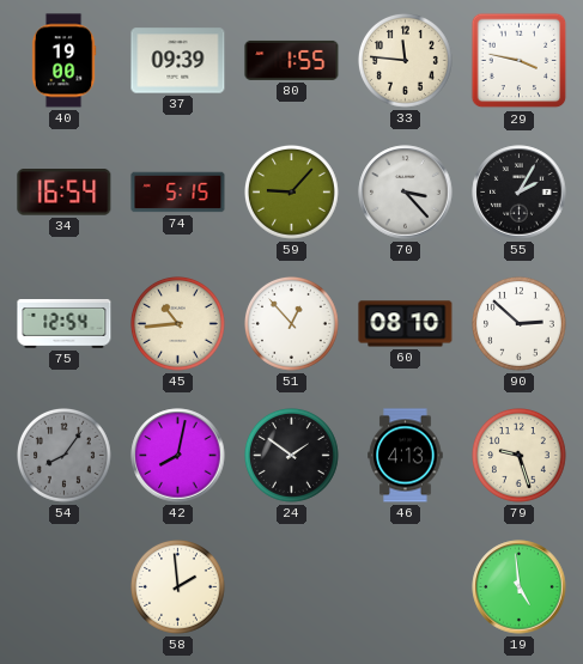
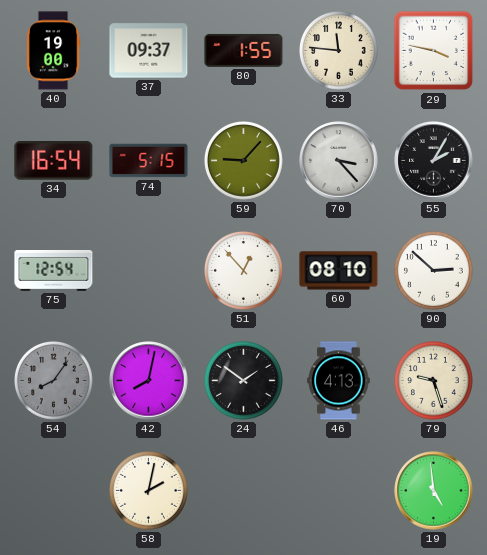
37: 09:39 -> 09:37
45: 10:44 -> none
58: 1:59 -> 2:02
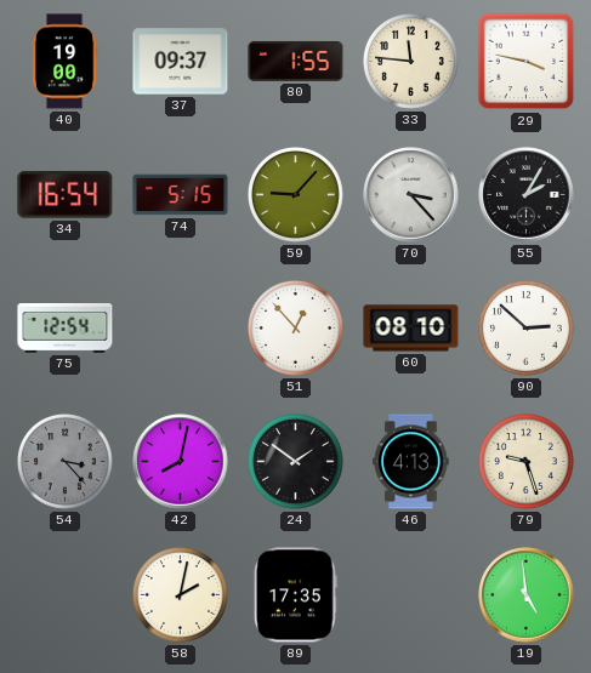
54: 8:06 -> 3:23
89: none -> 17:35
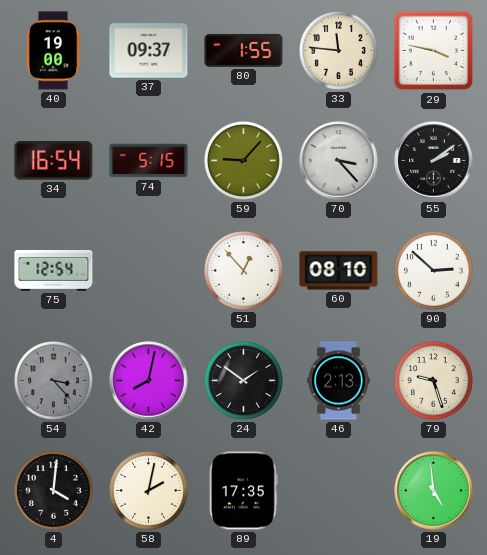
55: 2:05 -> 2:09
46: 4:13 -> 2:13
4: none -> 4:01
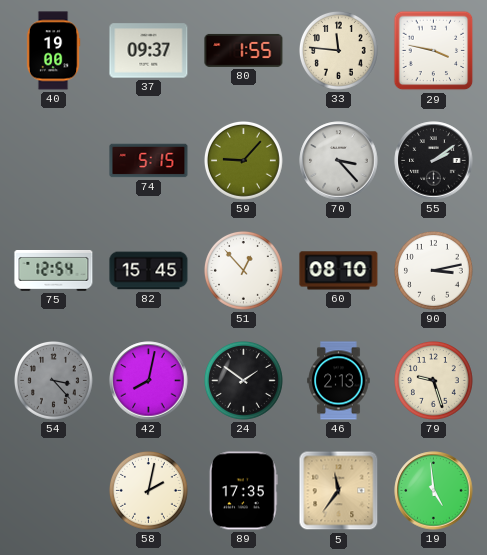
34: 16:54 -> none
82: none -> 15:45
90: 2:52 -> 3:13
4: 4:01 -> none
5: none -> 11:36
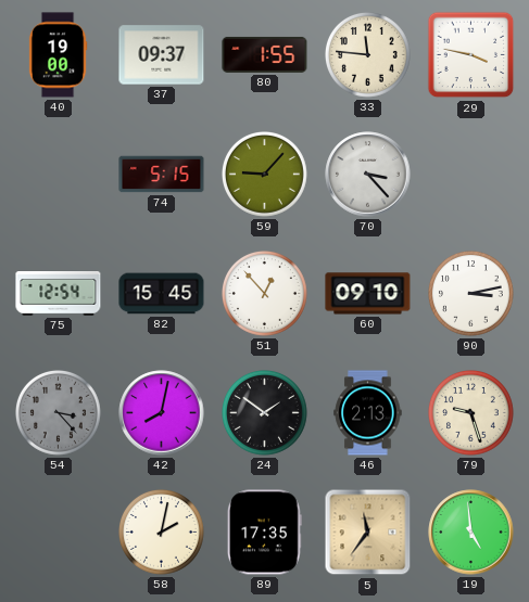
55: 2:09 -> none
60: 08:10 -> 09:10
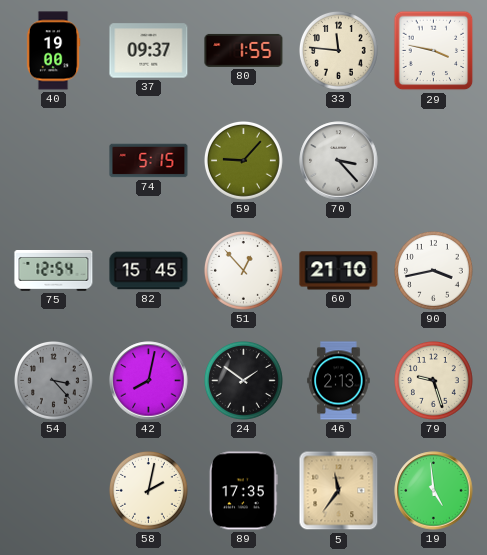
60: 09:10 -> 21:10
90: 3:13 -> 3:43
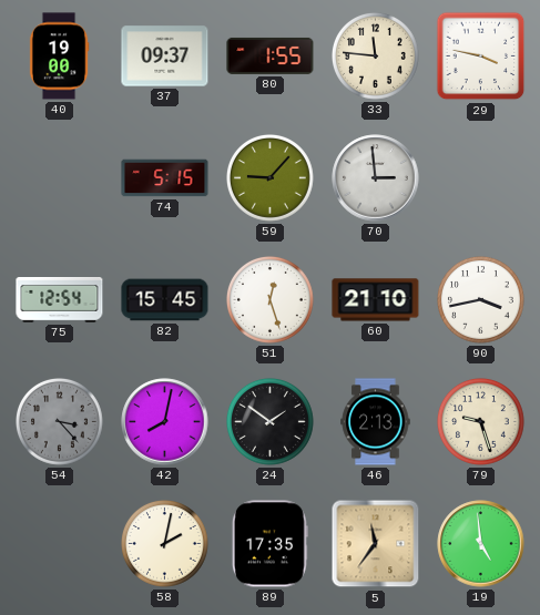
70: 3:23 -> 2:59
51: 12:53 -> 12:27
